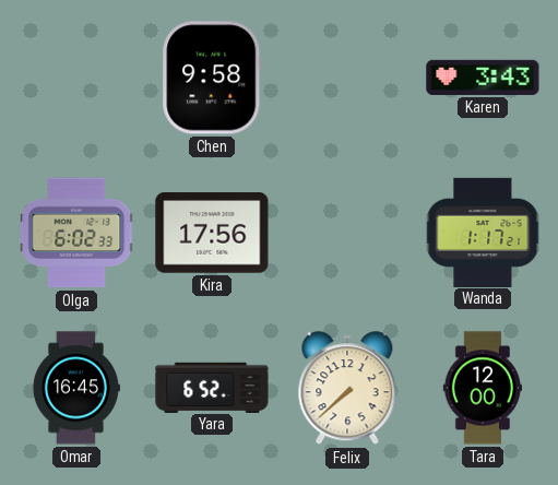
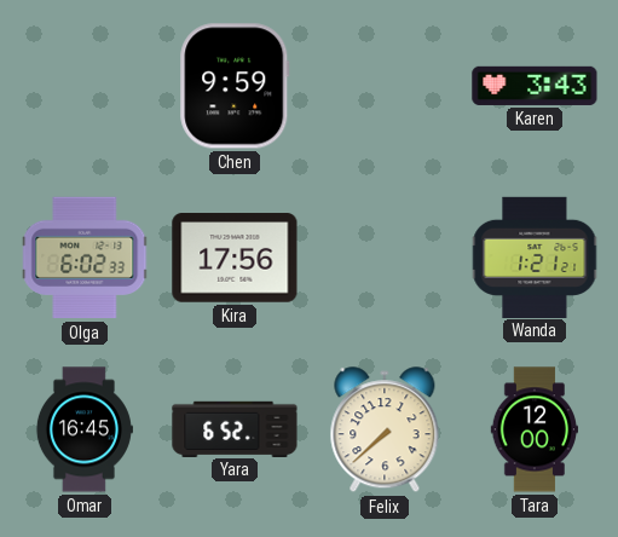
Chen: 9:58 -> 9:59
Wanda: 1:17 -> 1:21
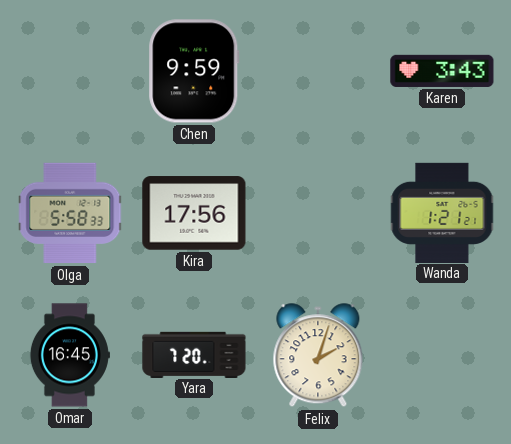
Olga: 6:02 -> 5:58
Yara: 6:52 -> 7:20
Felix: 7:38 -> 2:03
Tara: 12:00 -> none
